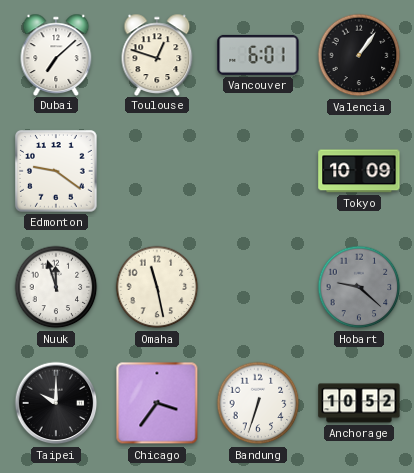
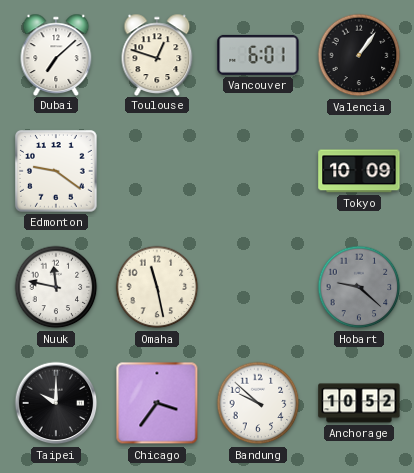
Nuuk: 11:57 -> 11:47
Bandung: 6:33 -> 9:52
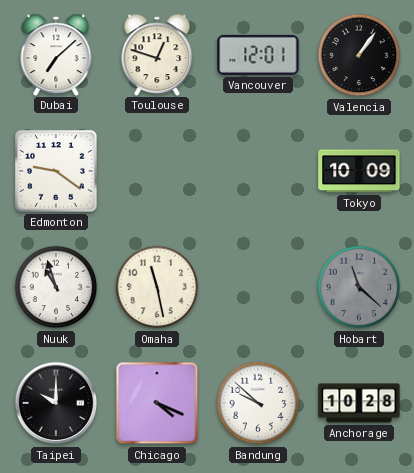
Vancouver: 6:01 -> 12:01
Nuuk: 11:47 -> 10:57
Hobart: 9:22 -> 11:22
Chicago: 3:36 -> 4:19
Anchorage: 10:52 -> 10:28
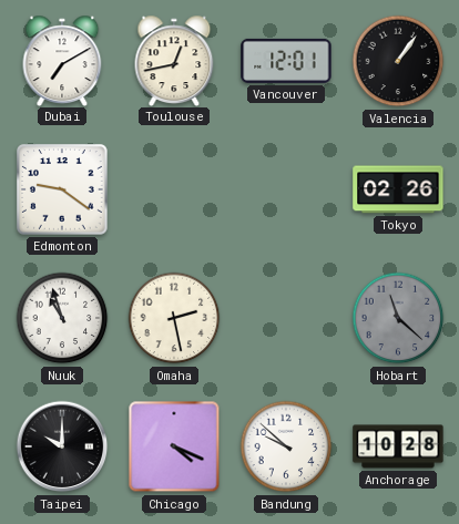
Dubai: 7:08 -> 7:10
Toulouse: 12:48 -> 12:43
Tokyo: 10:09 -> 02:26
Omaha: 11:28 -> 2:28
